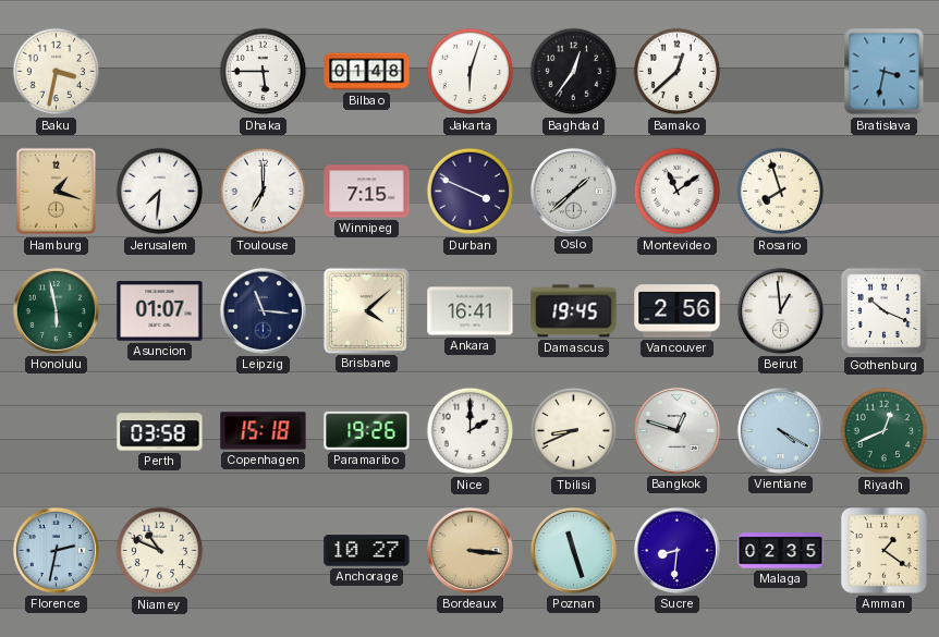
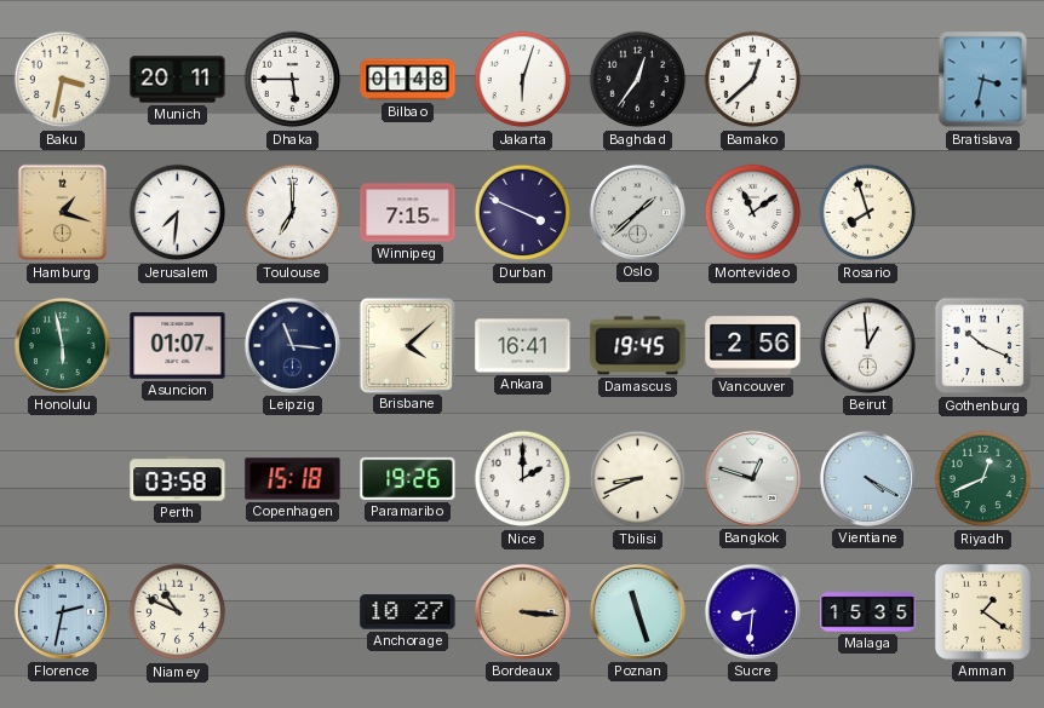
Munich: none -> 20:11
Malaga: 02:35 -> 15:35
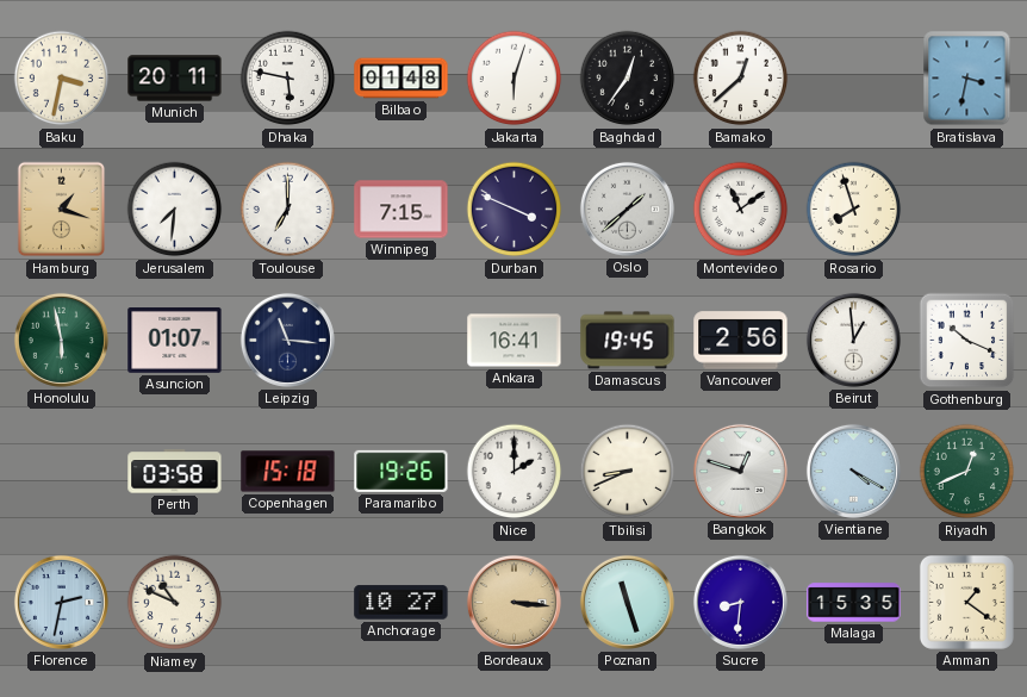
Dhaka: 5:45 -> 5:47
Brisbane: 4:08 -> none
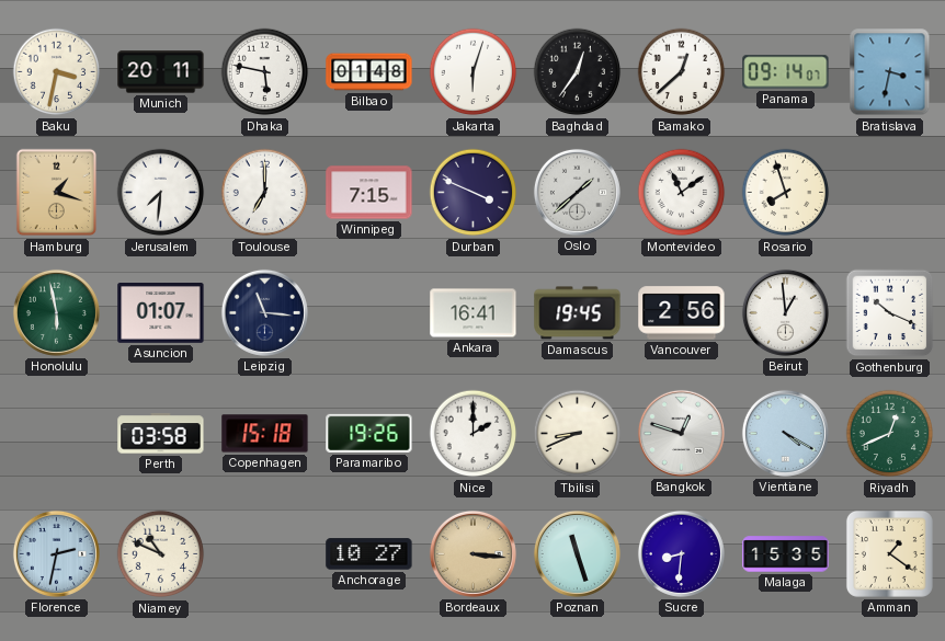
Panama: none -> 09:14
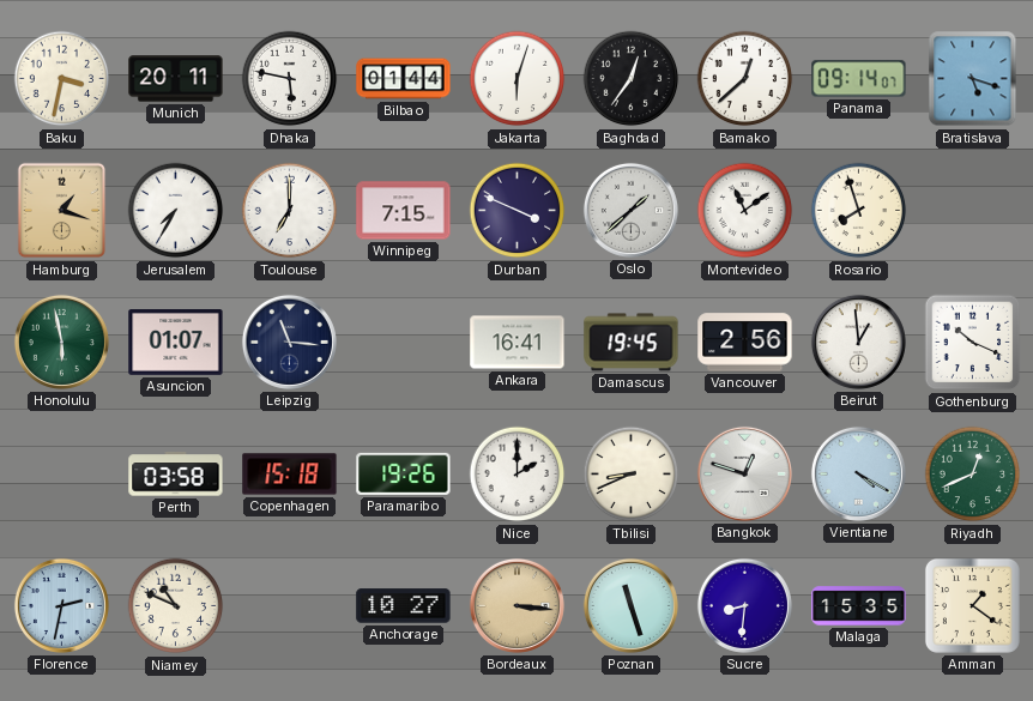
Bilbao: 01:48 -> 01:44
Bratislava: 3:32 -> 5:18
Jerusalem: 7:31 -> 7:35
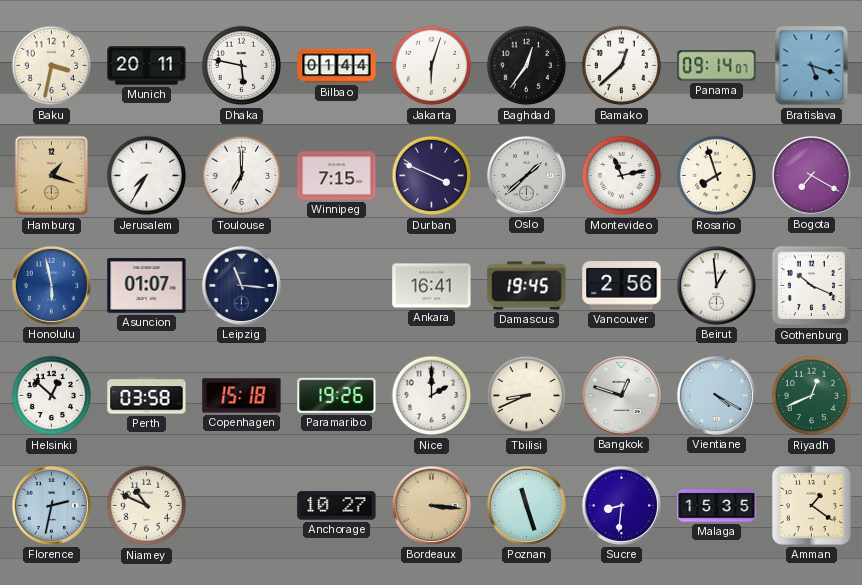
Montevideo: 11:09 -> 11:13
Bogota: none -> 7:20
Honolulu dial: green -> blue
Helsinki: none -> 12:52
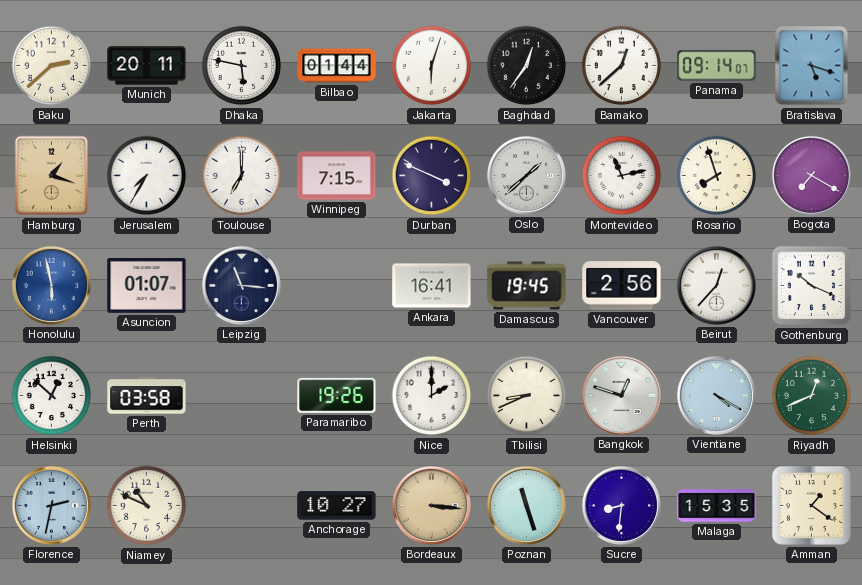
Baku: 3:32 -> 2:38
Beirut: 12:59 -> 12:37
Copenhagen: 15:18 -> none
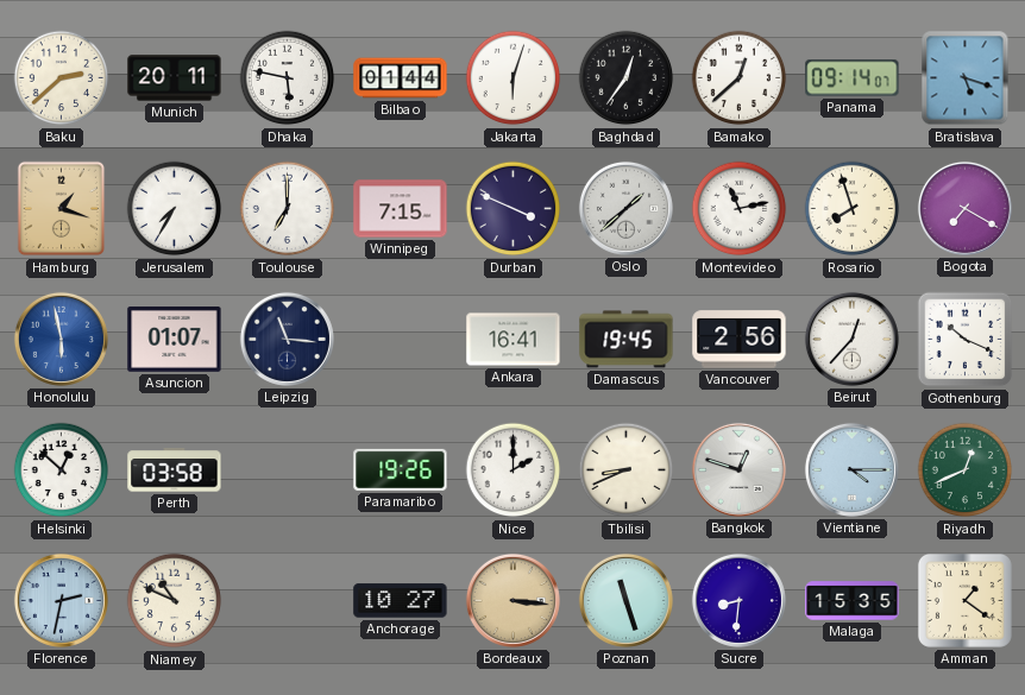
Vientiane: 4:20 -> 4:15
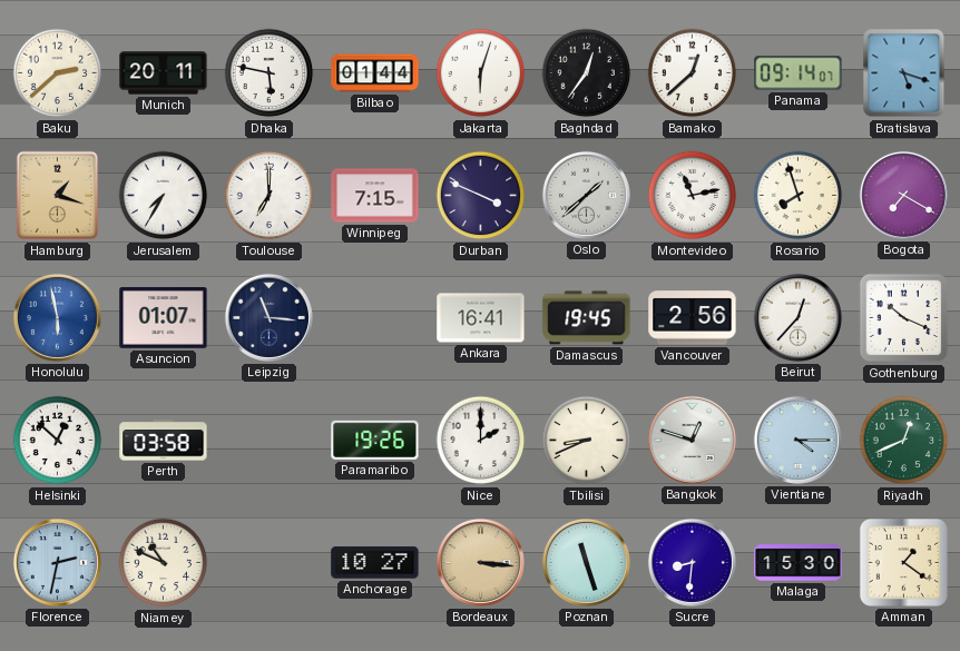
Malaga: 15:35 -> 15:30
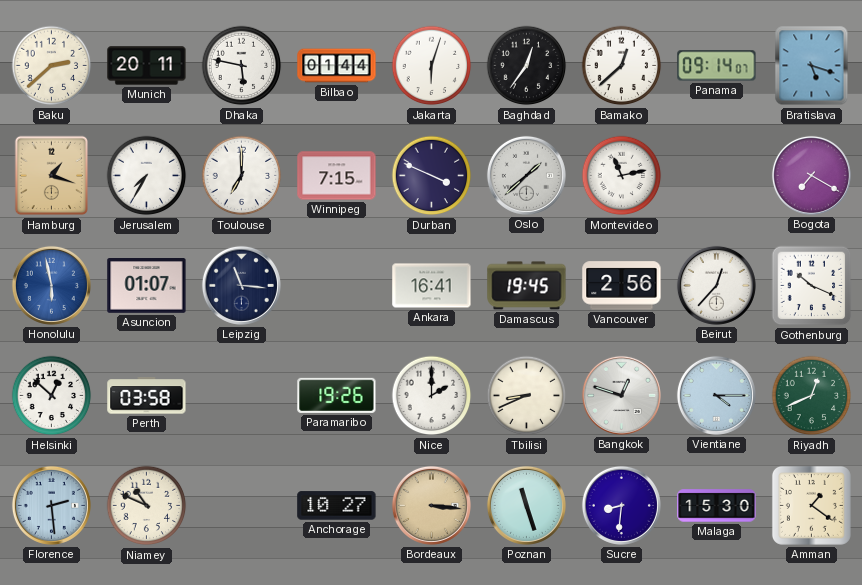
Rosario: 7:57 -> none
Florence: 2:32 -> 2:29
